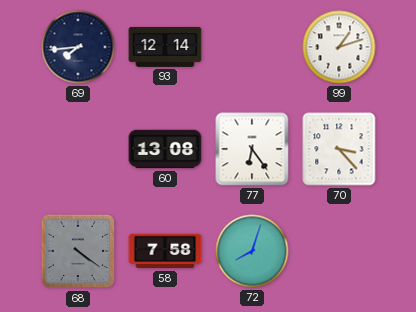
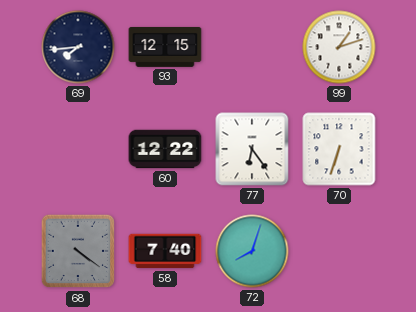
93: 12:14 -> 12:15
60: 13:08 -> 12:22
70: 3:23 -> 6:33
58: 7:58 -> 7:40
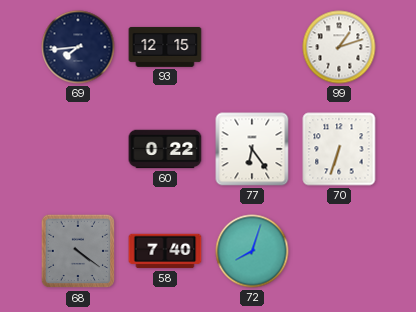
60: 12:22 -> 0:22
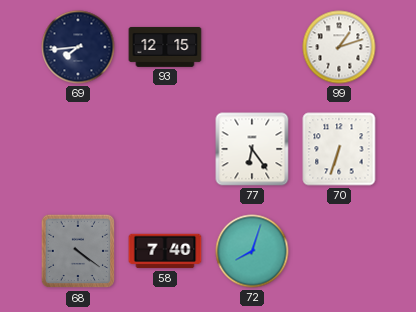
60: 0:22 -> none
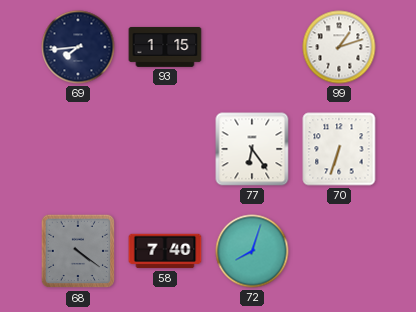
93: 12:15 -> 1:15
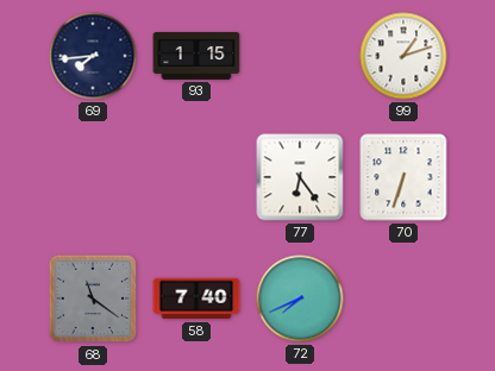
68: 4:21 -> 11:21
72: 8:03 -> 7:41
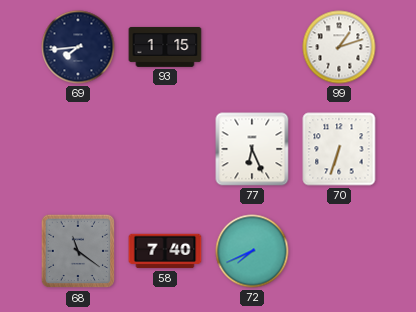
77: 6:24 -> 6:26
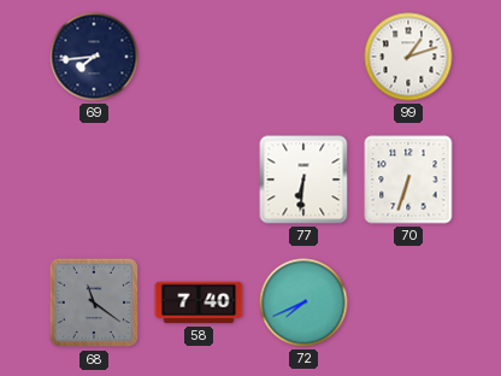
93: 1:15 -> none
77: 6:26 -> 6:31
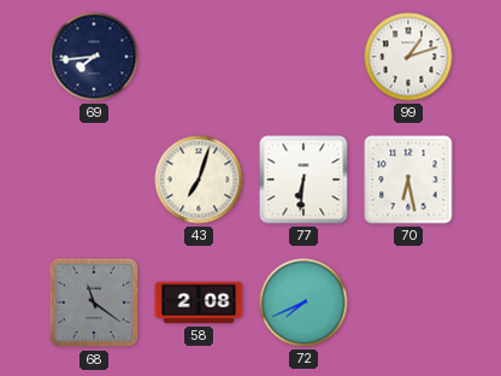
43: none -> 7:03
70: 6:33 -> 6:28
58: 7:40 -> 2:08
